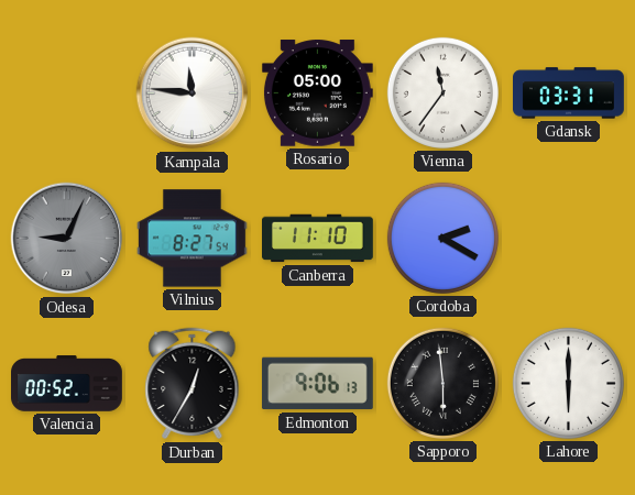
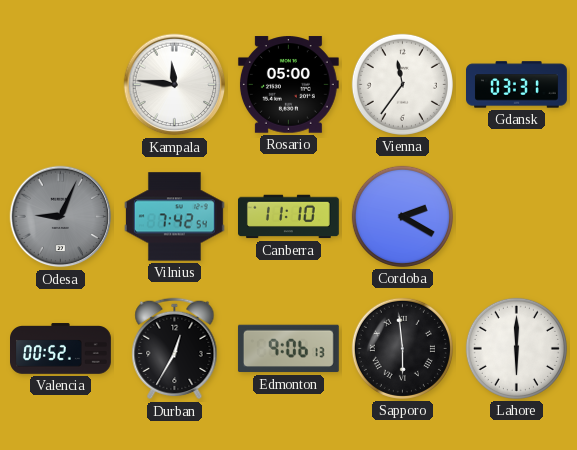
Vilnius: 8:27 -> 7:42
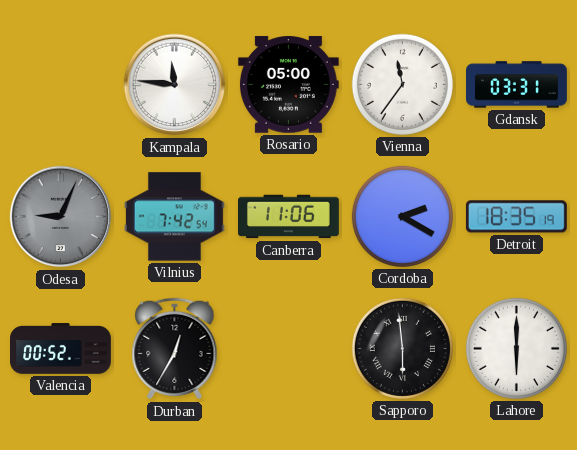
Canberra: 11:10 -> 11:06
Detroit: none -> 18:35
Edmonton: 9:06 -> none
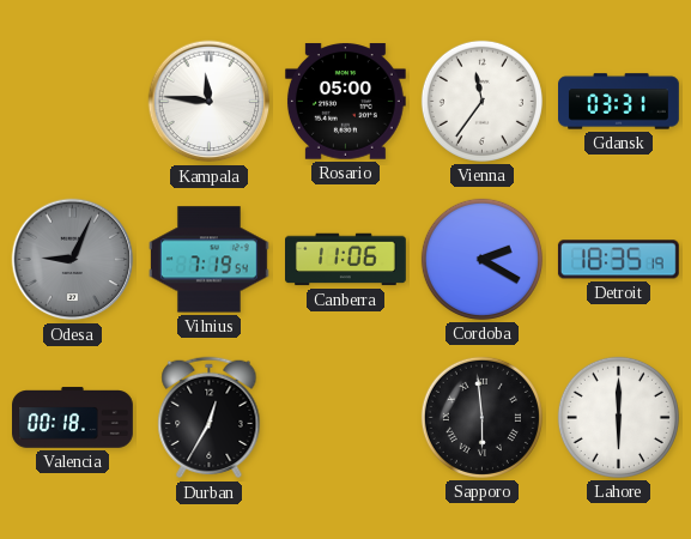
Vilnius: 7:42 -> 7:19
Valencia: 00:52 -> 00:18
